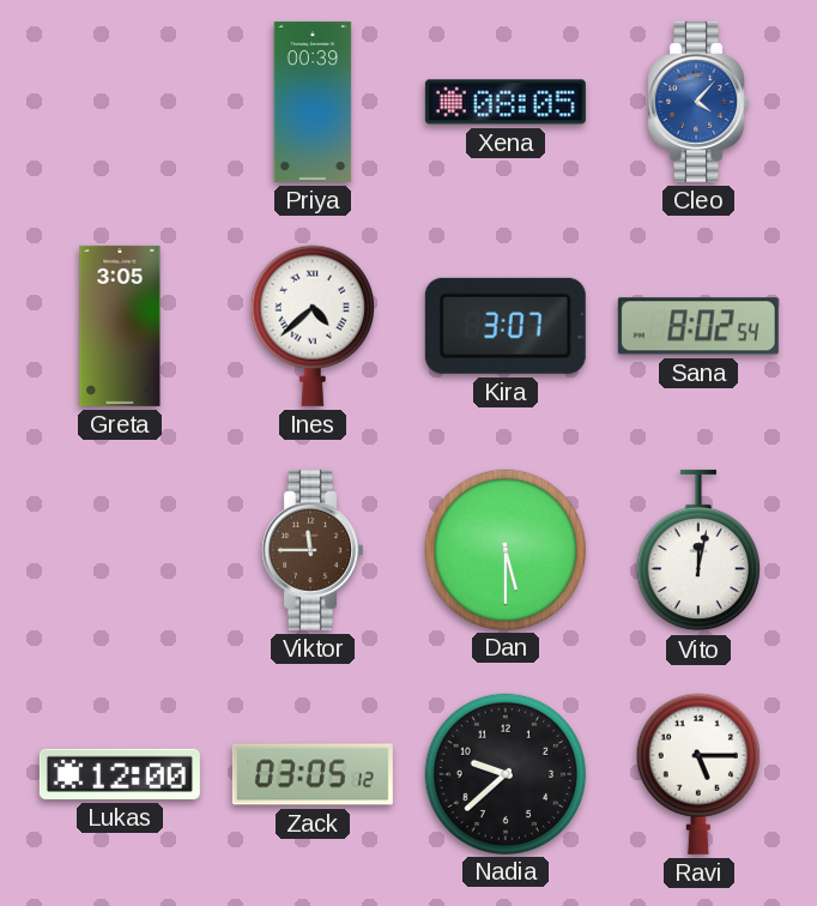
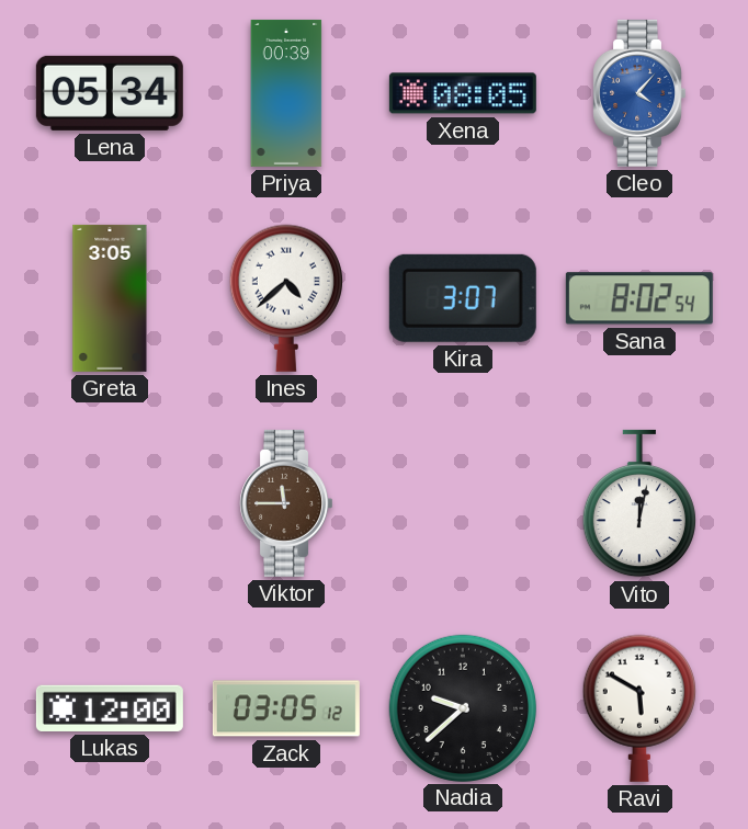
Lena: none -> 05:34
Dan: 5:30 -> none
Ravi: 5:15 -> 5:50
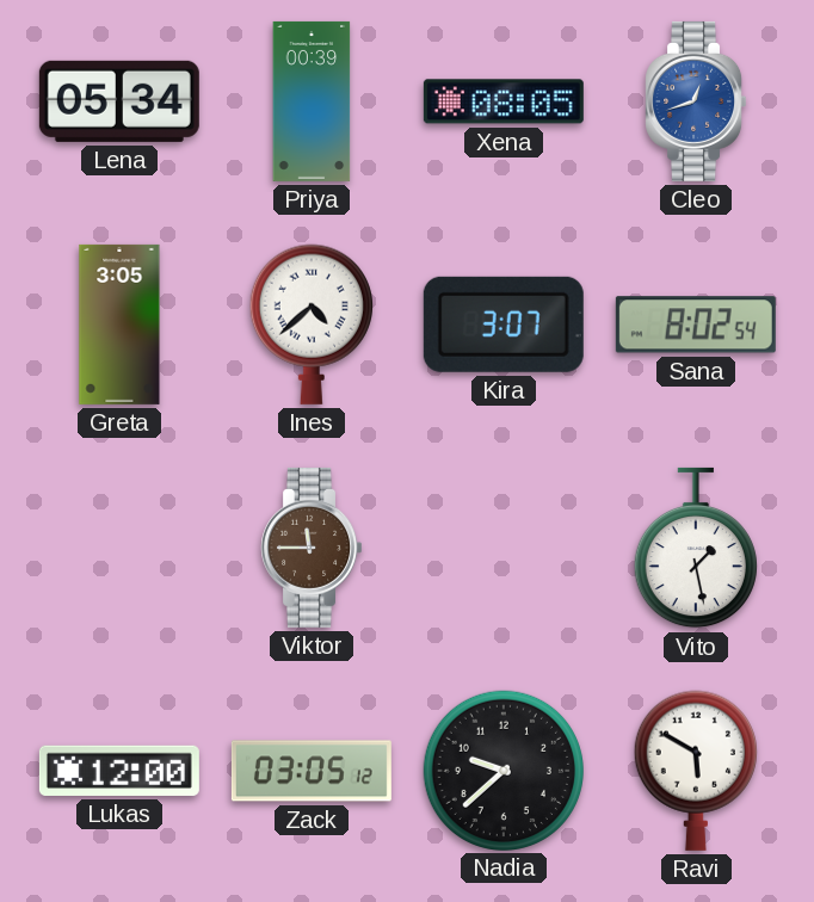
Cleo: 4:07 -> 12:42
Vito: 12:02 -> 1:28
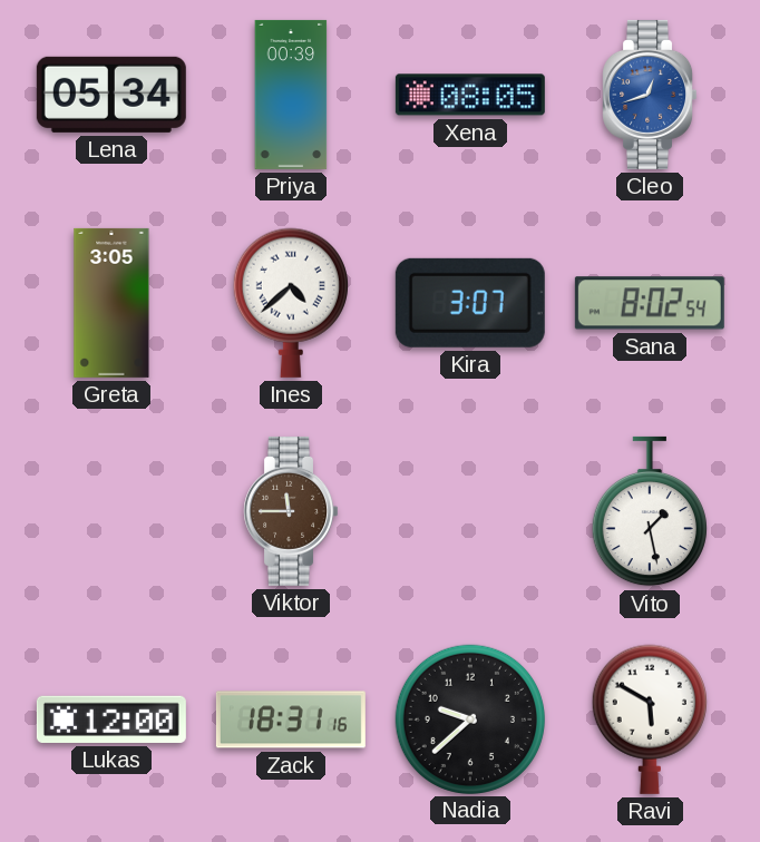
Zack: 03:05 -> 18:31
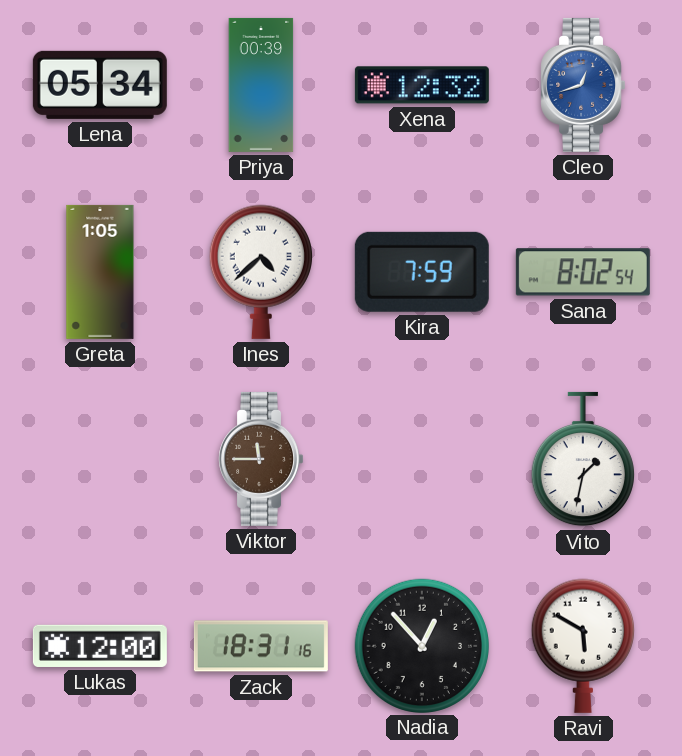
Xena: 08:05 -> 12:32
Greta: 3:05 -> 1:05
Kira: 3:07 -> 7:59
Vito: 1:28 -> 1:32
Nadia: 9:38 -> 12:53
